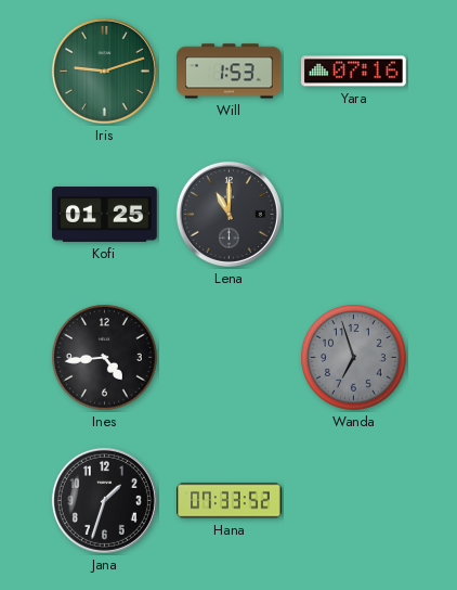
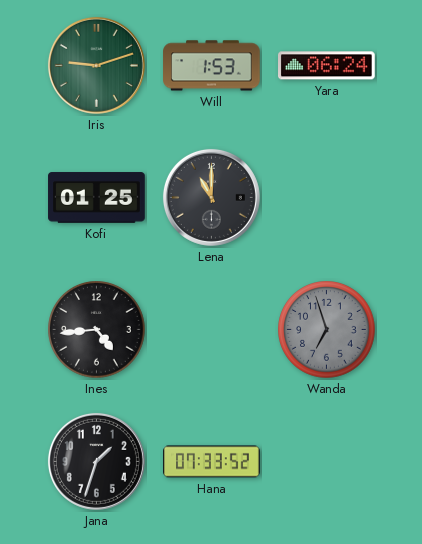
Yara: 07:16 -> 06:24
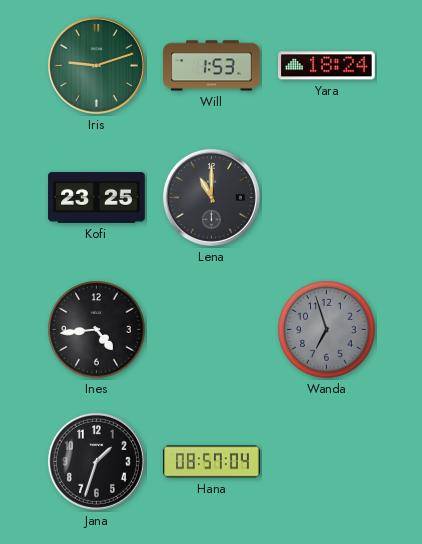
Yara: 06:24 -> 18:24
Kofi: 01:25 -> 23:25
Hana: 07:33 -> 08:57
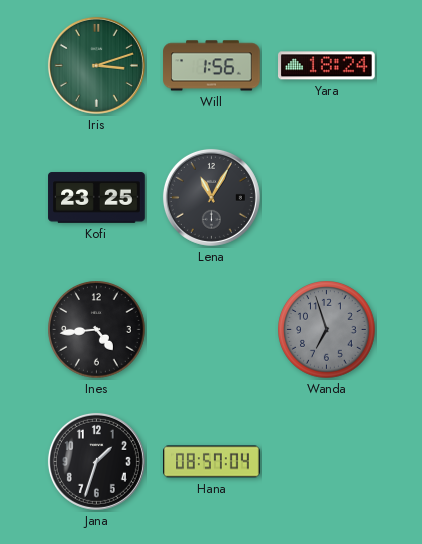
Iris: 9:12 -> 3:12
Will: 1:53 -> 1:56
Lena: 11:00 -> 11:05
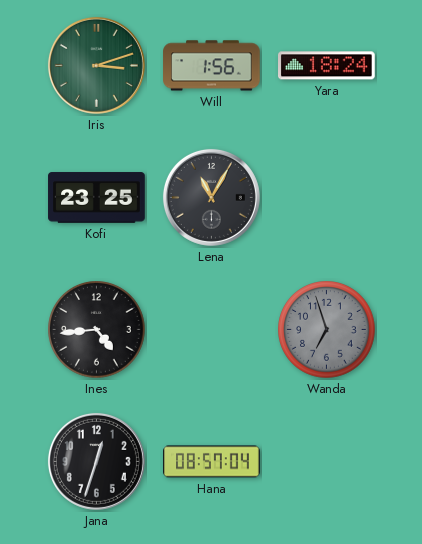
Jana: 1:33 -> 12:33
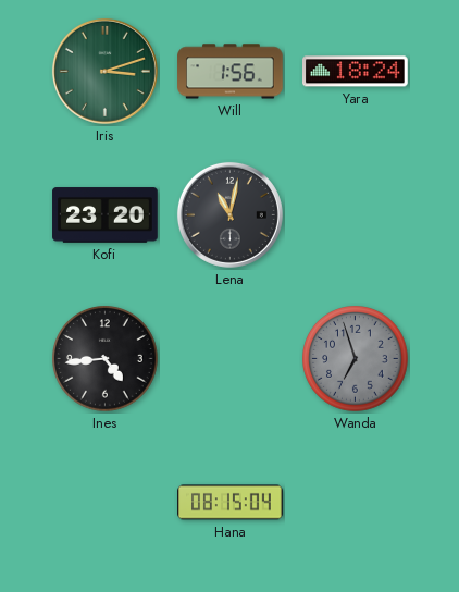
Kofi: 23:25 -> 23:20
Lena: 11:05 -> 11:02
Jana: 12:33 -> none
Hana: 08:57 -> 08:15
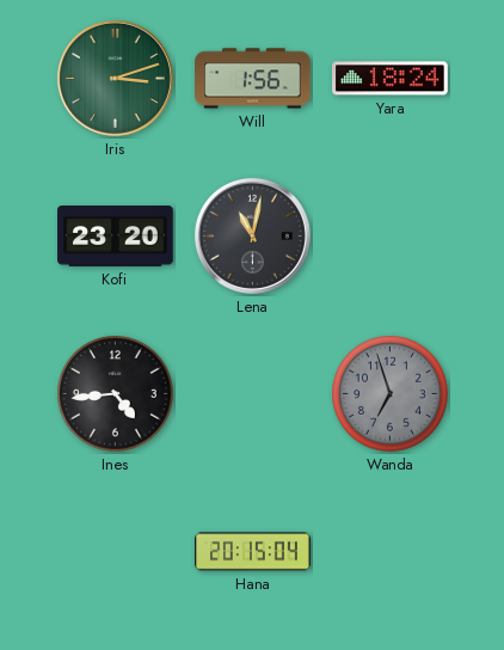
Hana: 08:15 -> 20:15
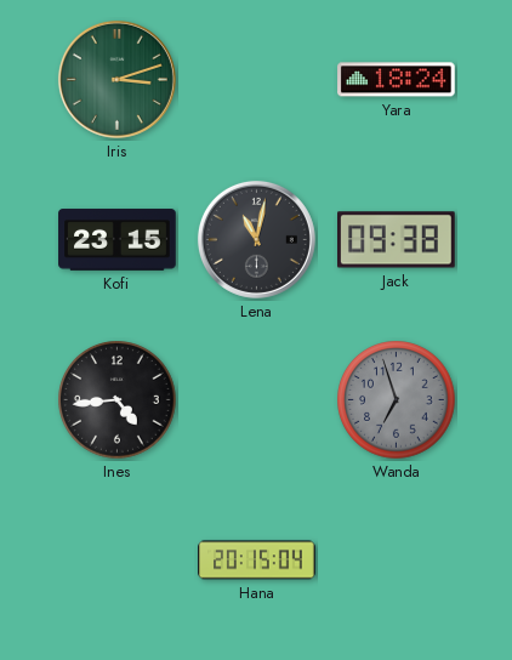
Will: 1:56 -> none
Kofi: 23:20 -> 23:15
Jack: none -> 09:38
